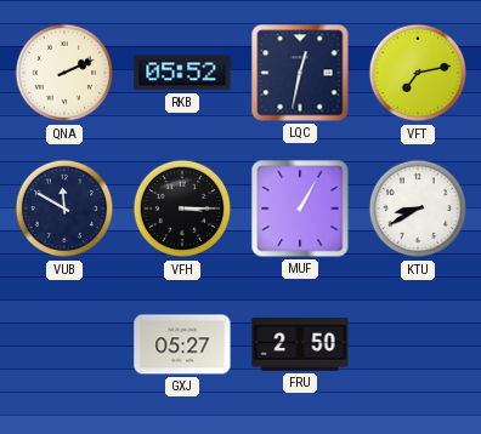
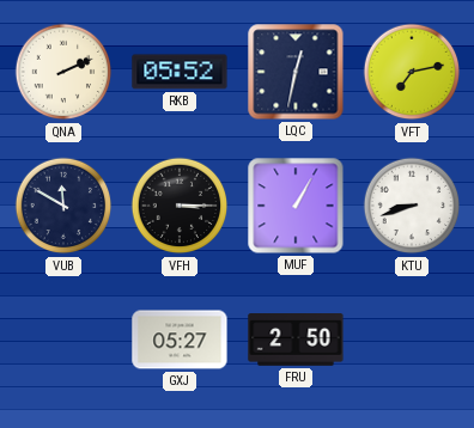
KTU: 8:40 -> 8:42
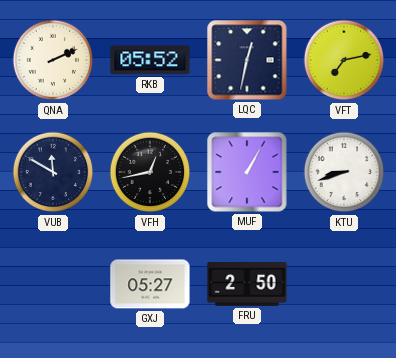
VFH: 3:15 -> 12:43
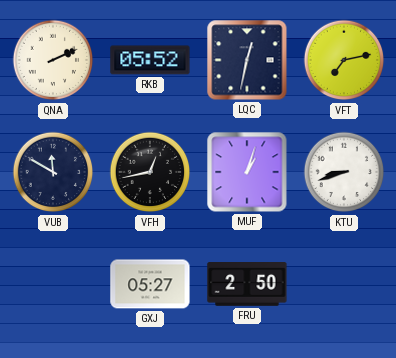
MUF: 1:05 -> 1:03
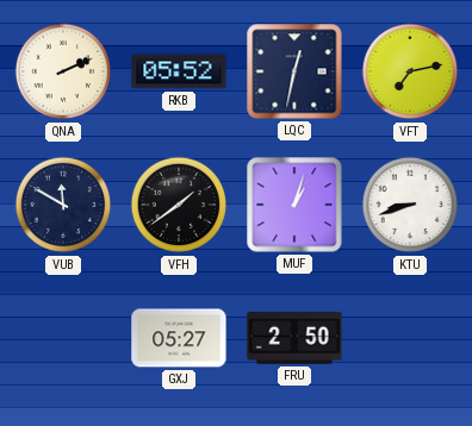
VFH: 12:43 -> 1:39
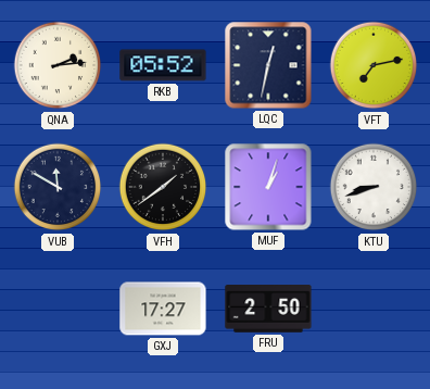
QNA: 2:11 -> 2:14
GXJ: 05:27 -> 17:27
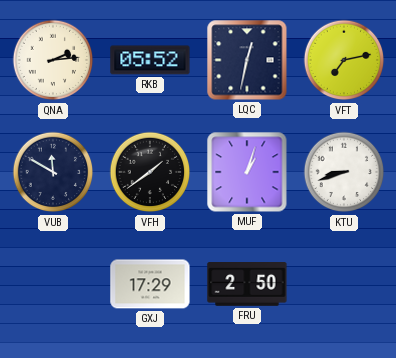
GXJ: 17:27 -> 17:29
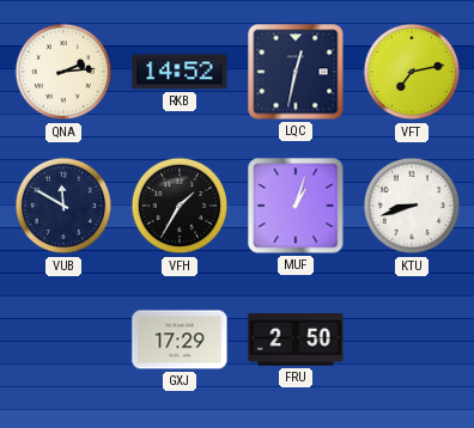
RKB: 05:52 -> 14:52
VFH: 1:39 -> 1:35
